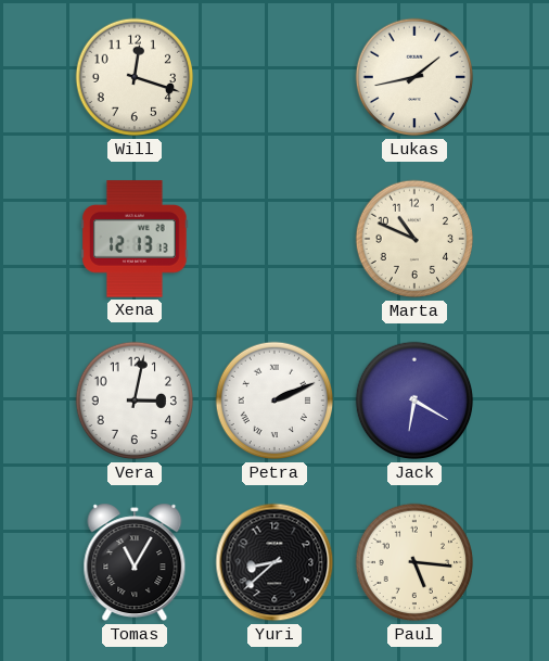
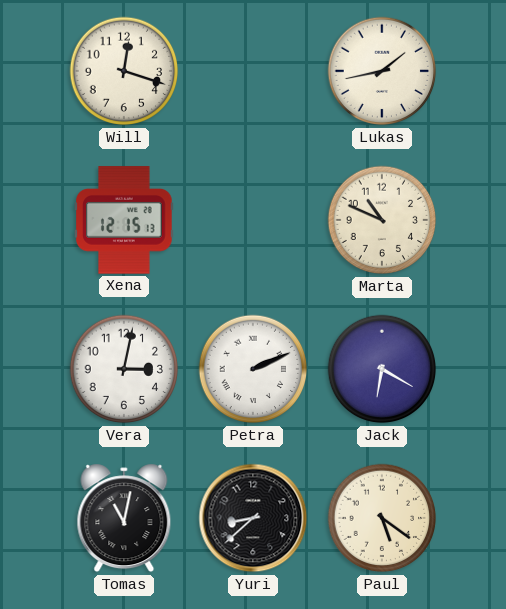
Xena: 12:13 -> 12:15
Tomas: 11:05 -> 11:02
Paul: 5:16 -> 5:21
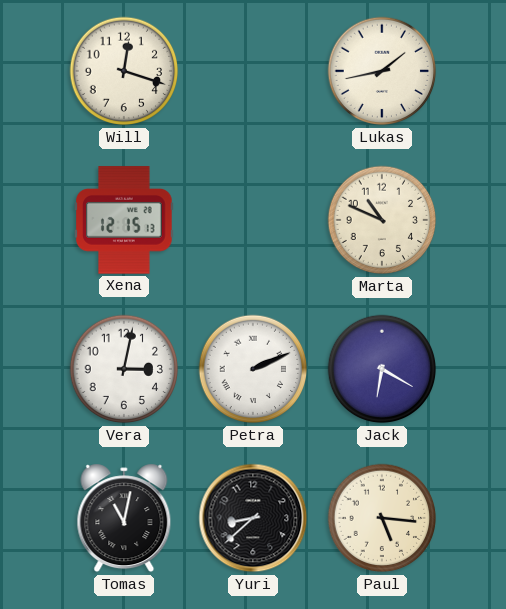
Paul: 5:21 -> 5:16
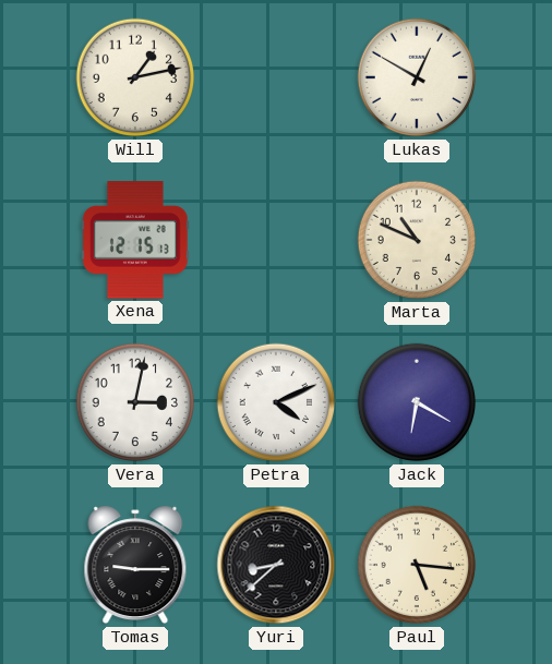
Will: 12:18 -> 1:13
Lukas: 1:43 -> 12:50
Petra: 2:11 -> 4:11
Tomas: 11:02 -> 9:15
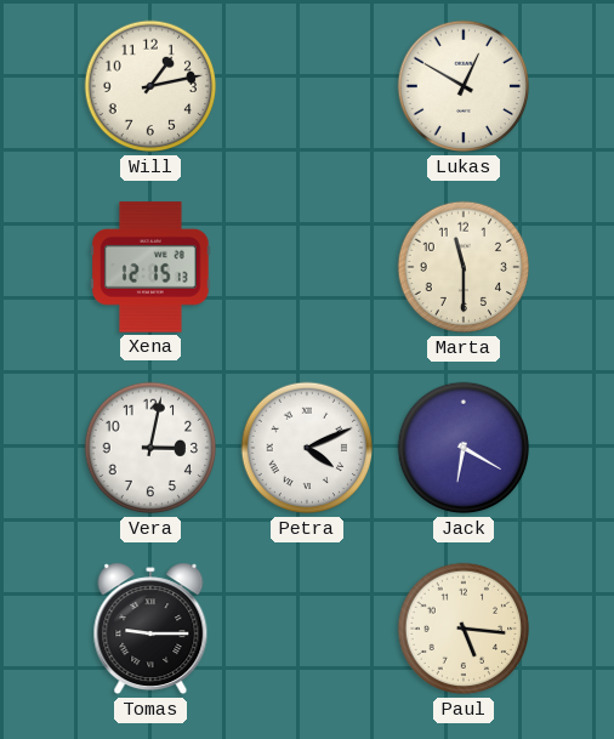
Marta: 10:49 -> 11:30
Yuri: 8:38 -> none
